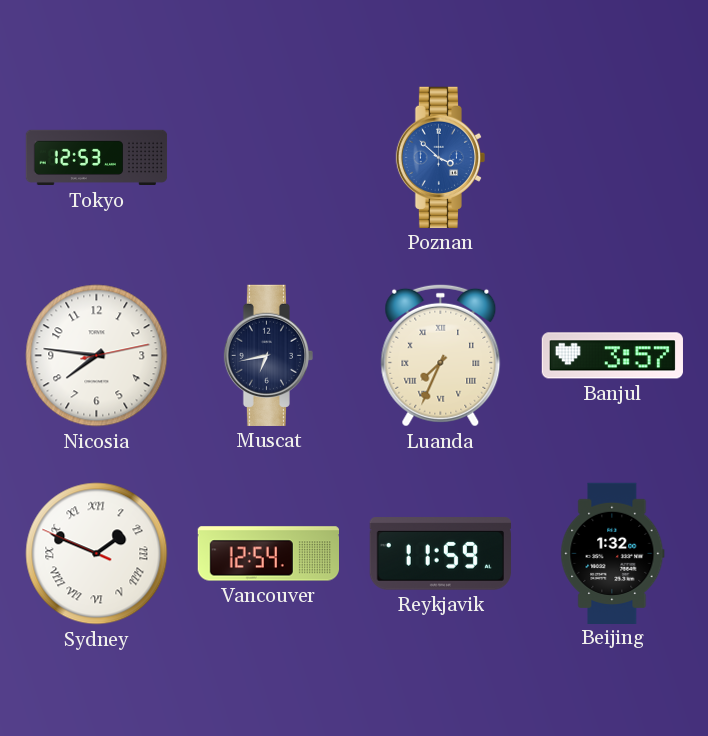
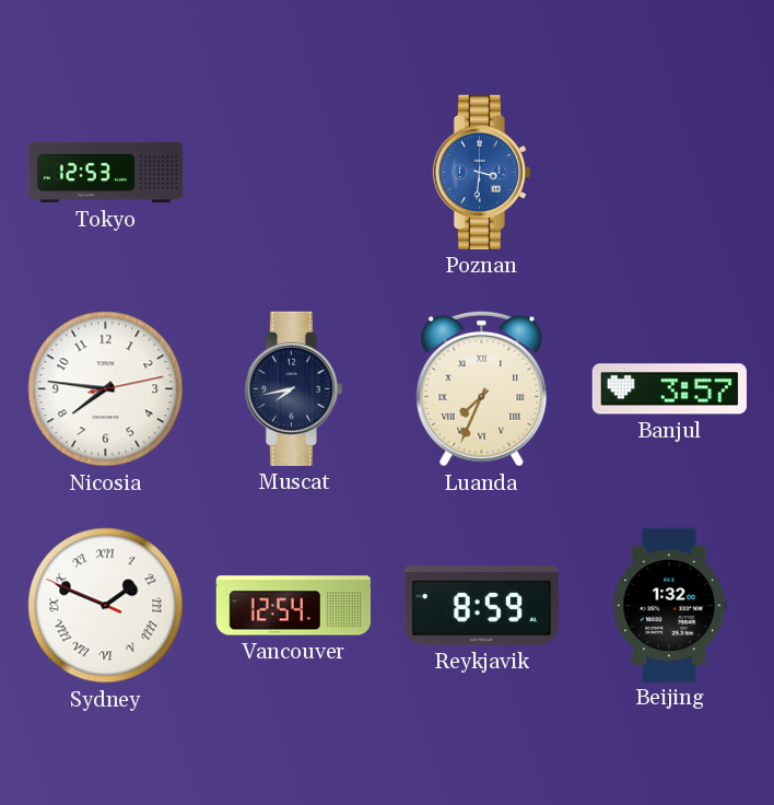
Poznan: 3:52 -> 3:31
Muscat: 6:43 -> 7:43
Reykjavik: 11:59 -> 8:59
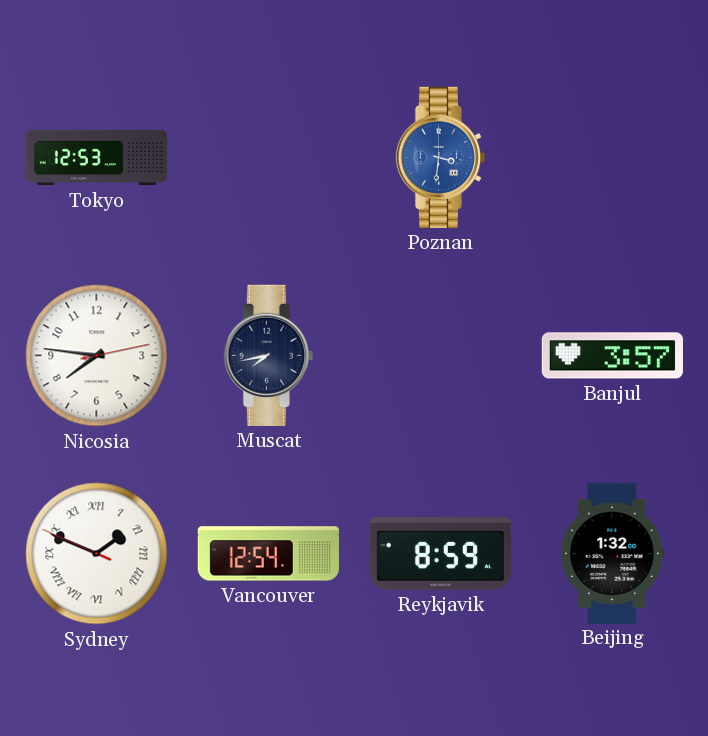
Luanda: 7:34 -> none
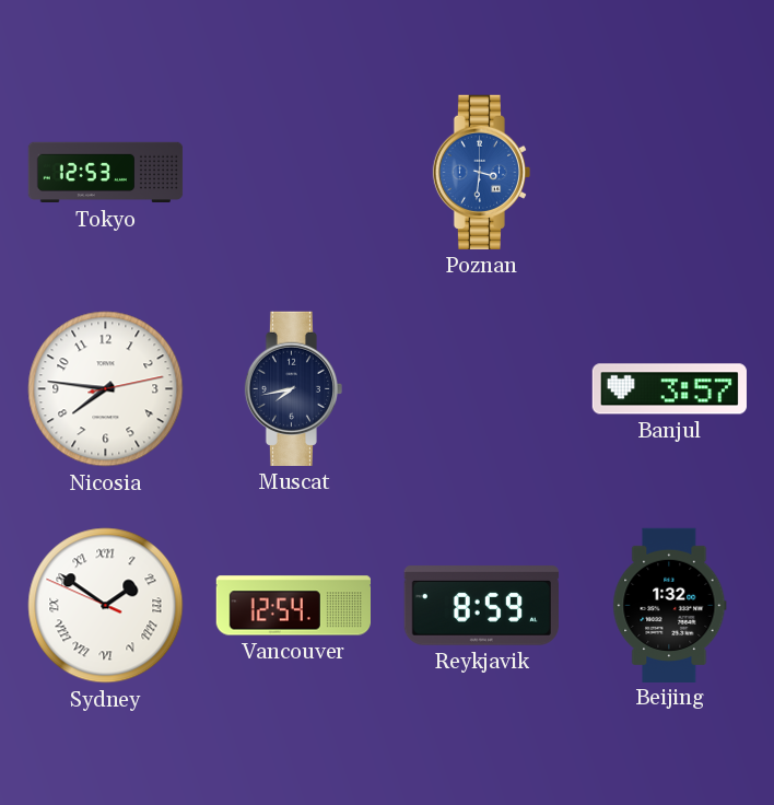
Sydney: 1:48 -> 1:50
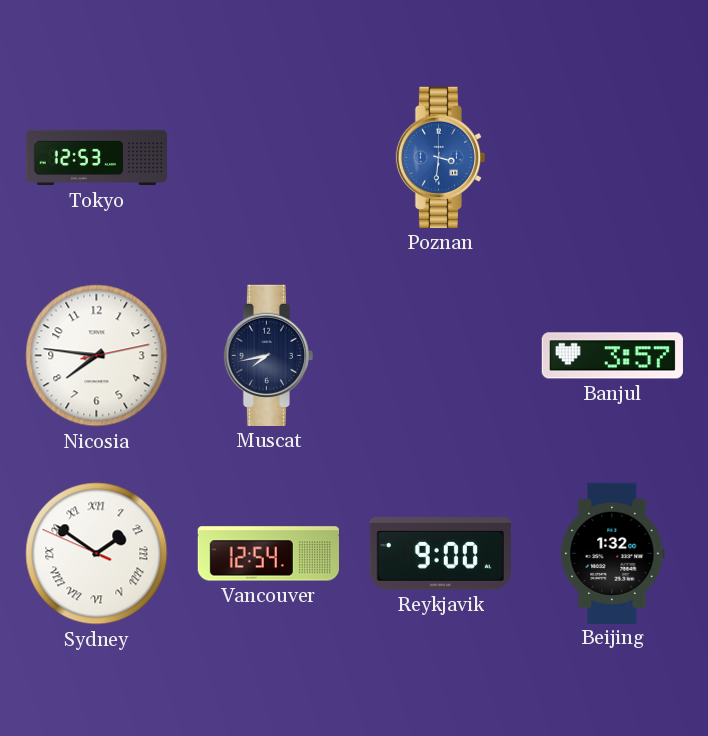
Reykjavik: 8:59 -> 9:00
